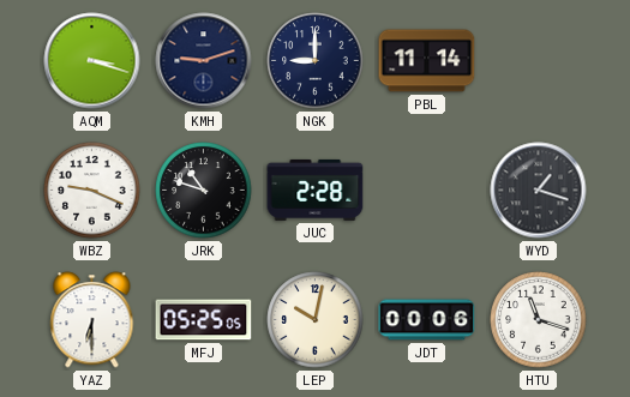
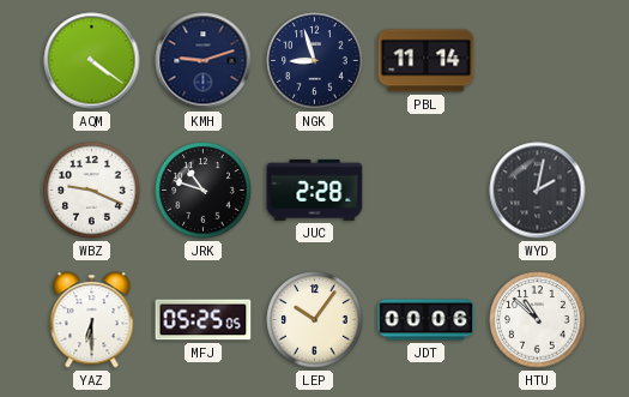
AQM: 3:18 -> 4:21
NGK: 9:00 -> 8:57
WYD: 1:18 -> 2:02
LEP: 10:02 -> 10:06
HTU: 11:18 -> 10:52
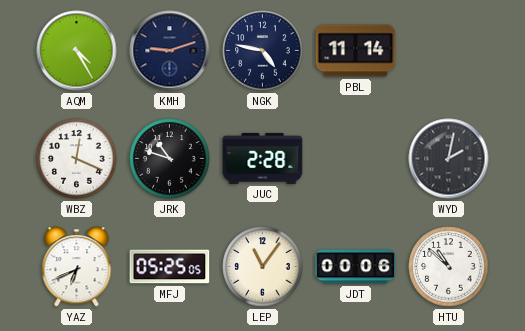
AQM: 4:21 -> 4:25
NGK: 8:57 -> 4:47
WBZ: 9:19 -> 12:19
YAZ: 6:30 -> 6:41
LEP: 10:06 -> 11:06
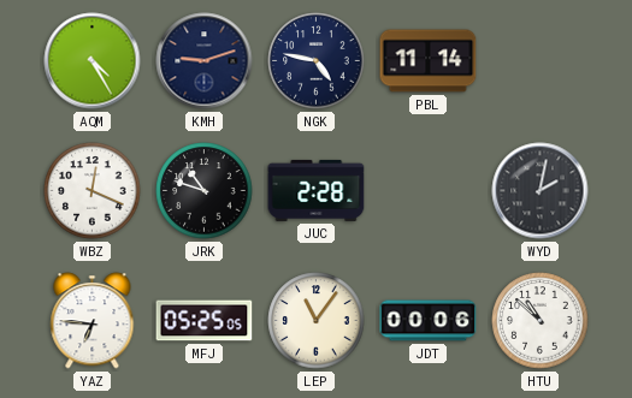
YAZ: 6:41 -> 6:46
